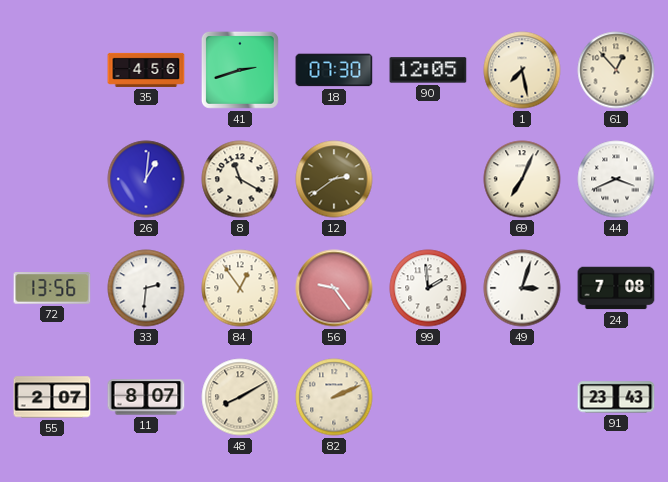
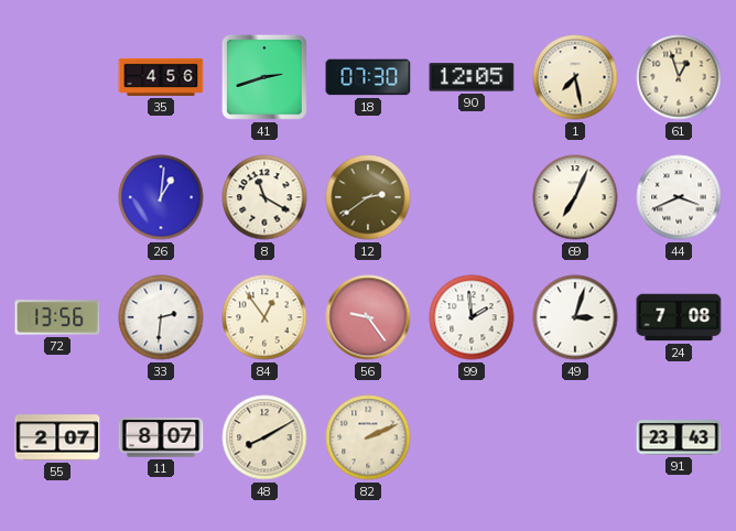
61: 12:53 -> 12:57
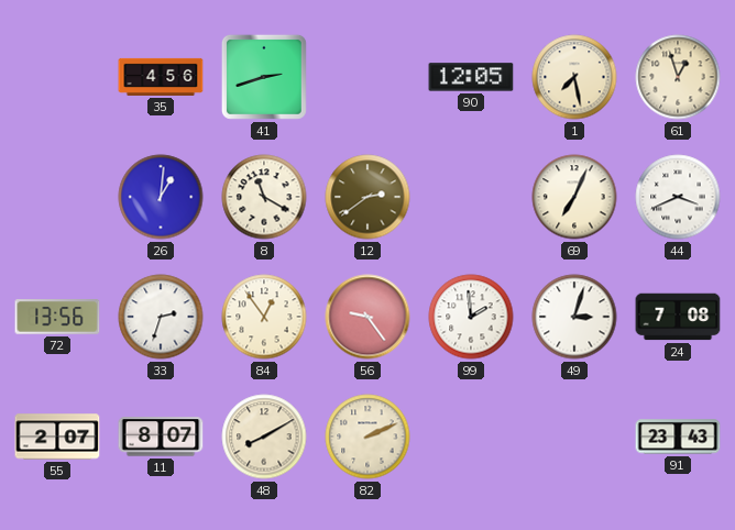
18: 07:30 -> none
33: 2:31 -> 2:33
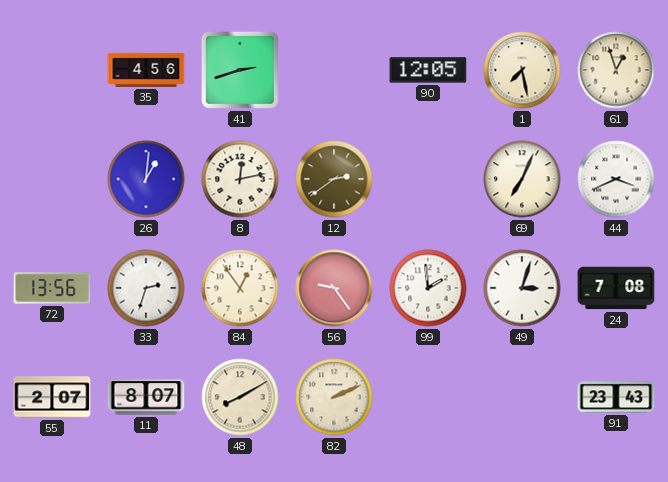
8: 11:20 -> 12:13
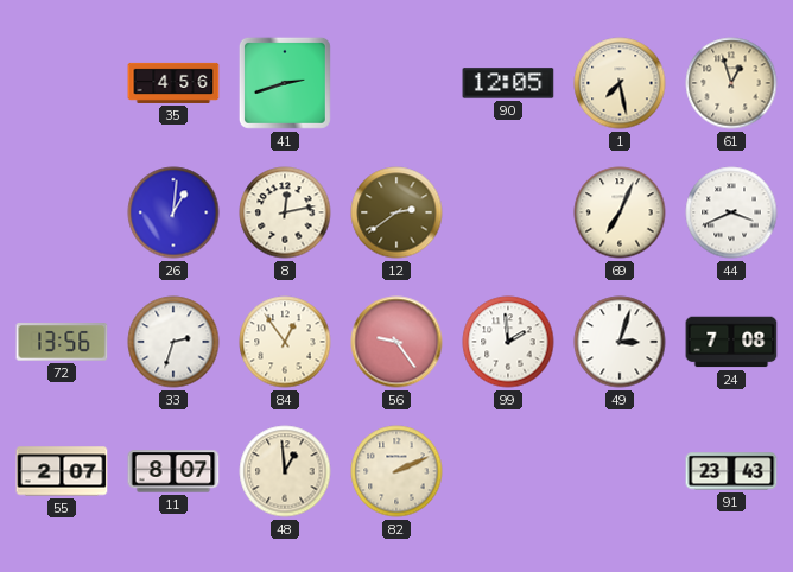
48: 8:10 -> 12:59
